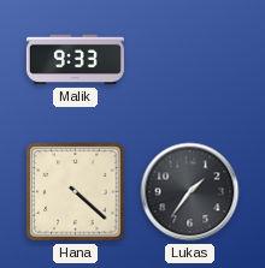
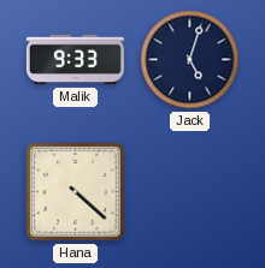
Jack: none -> 5:03
Lukas: 1:36 -> none
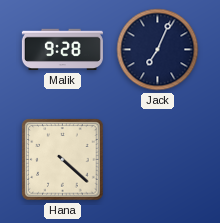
Malik: 9:33 -> 9:28
Jack: 5:03 -> 7:04
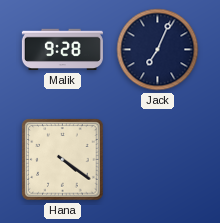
Hana: 4:22 -> 4:21
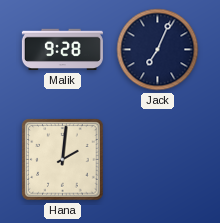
Hana: 4:21 -> 2:01
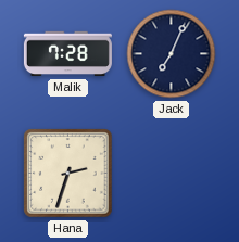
Malik: 9:28 -> 7:28
Hana: 2:01 -> 2:33
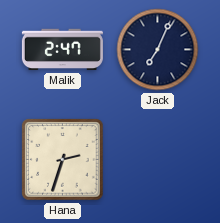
Malik: 7:28 -> 2:47
